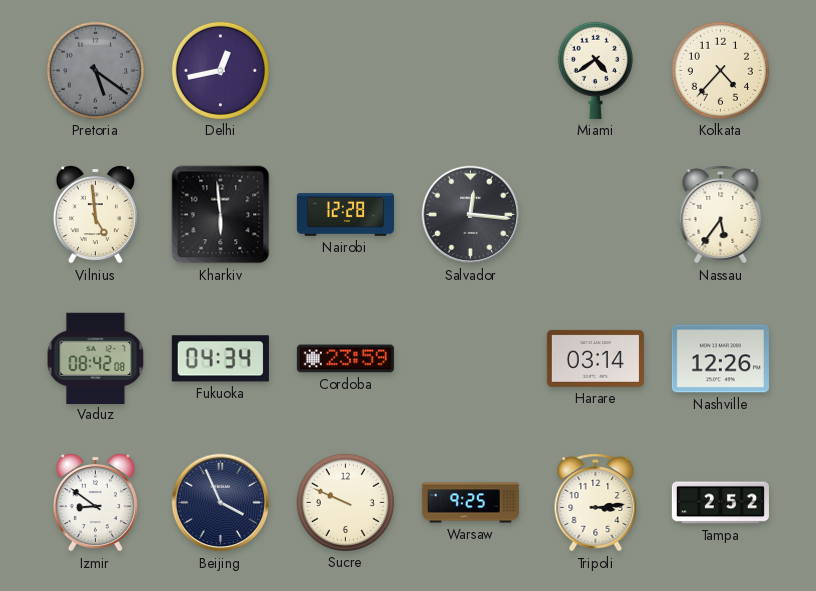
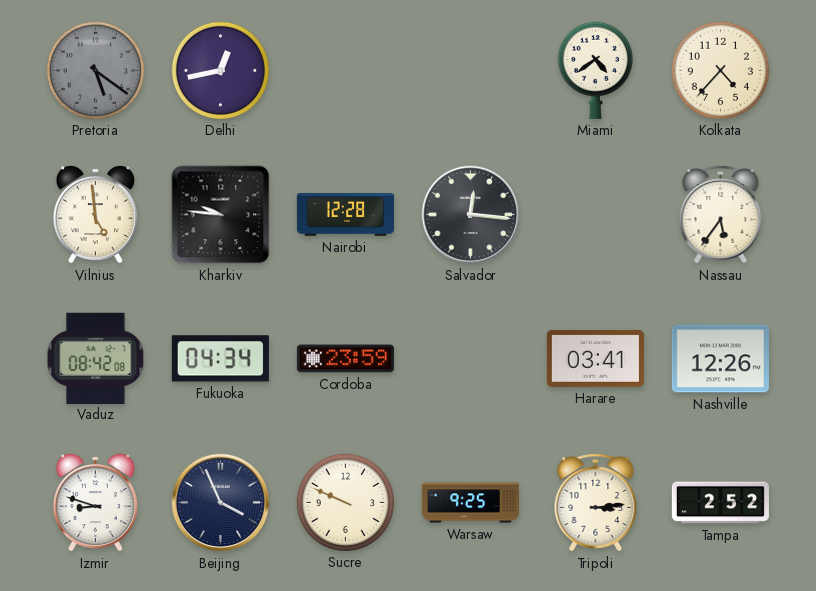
Kharkiv: 5:59 -> 9:46
Harare: 03:14 -> 03:41
Izmir: 8:51 -> 8:48
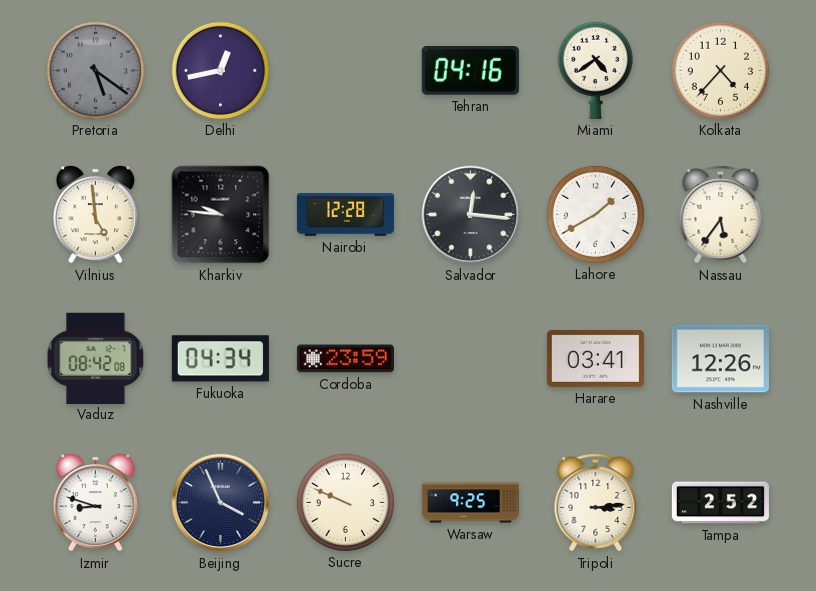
Tehran: none -> 04:16
Lahore: none -> 1:40
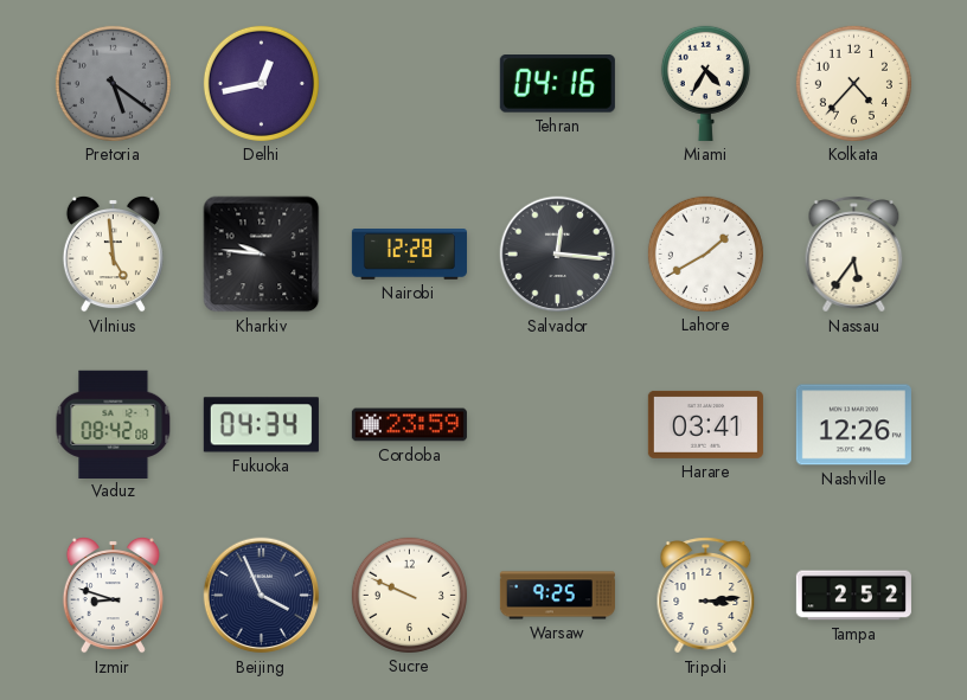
Miami: 4:39 -> 4:35
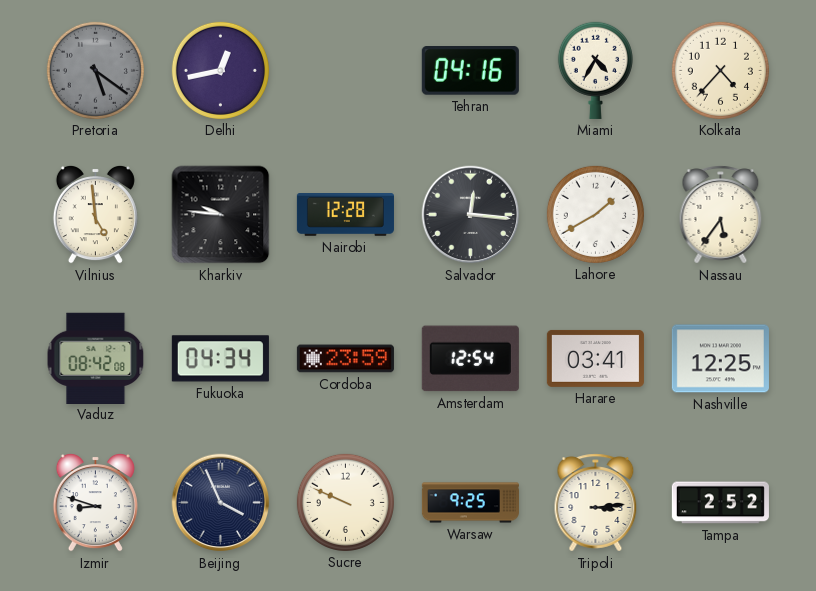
Amsterdam: none -> 12:54
Nashville: 12:26 -> 12:25
